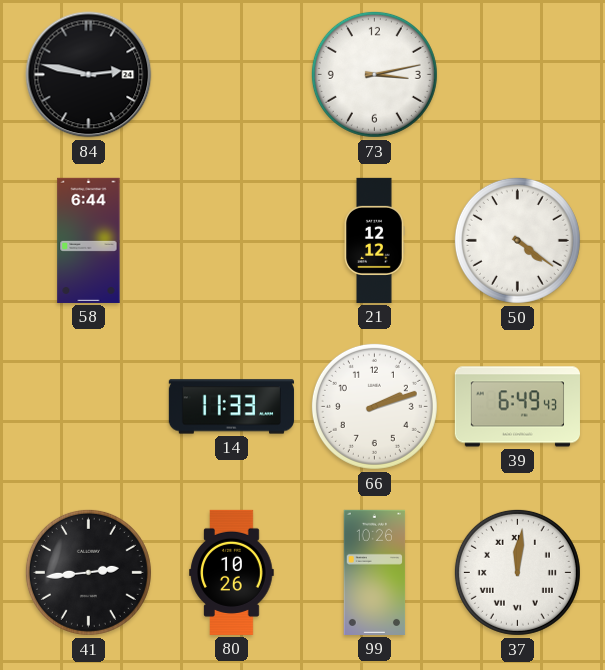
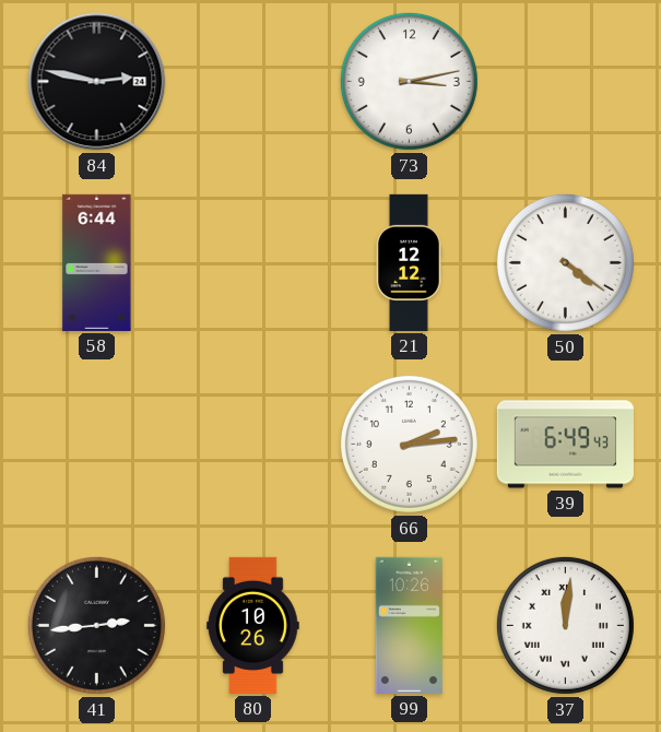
14: 11:33 -> none
66: 2:12 -> 2:14
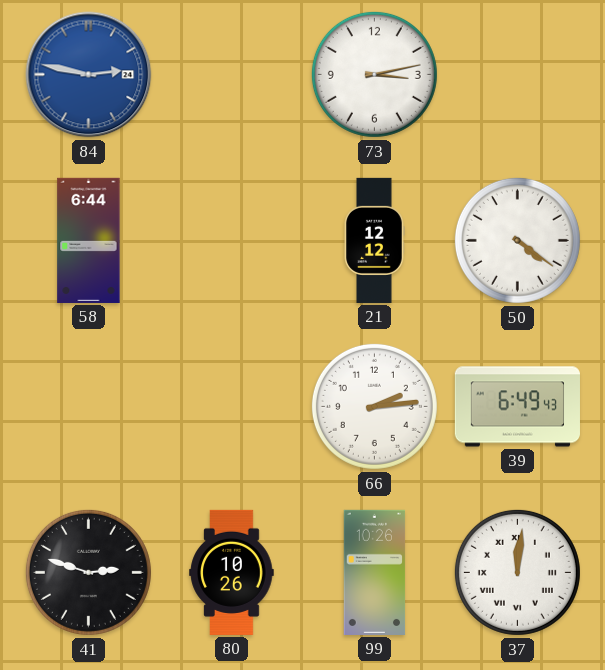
84 dial: black -> blue
41: 2:44 -> 2:48
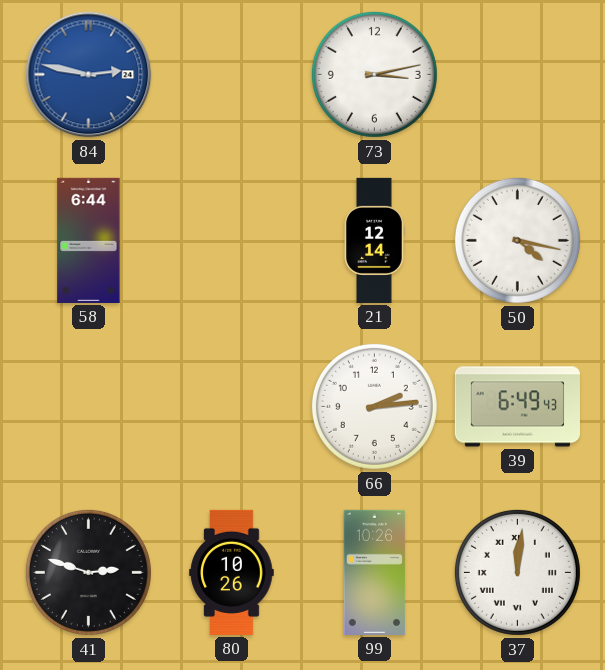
21: 12:12 -> 12:14
50: 4:21 -> 4:17
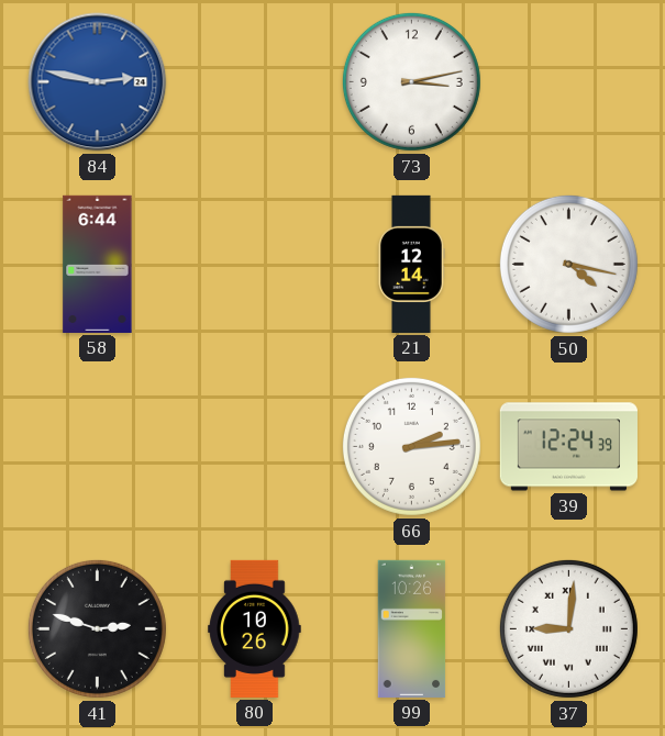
39: 6:49 -> 12:24
37: 12:01 -> 9:01
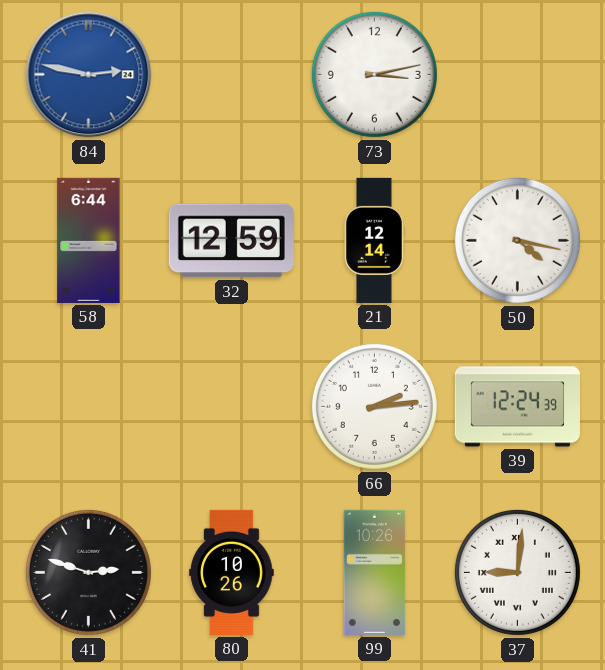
32: none -> 12:59
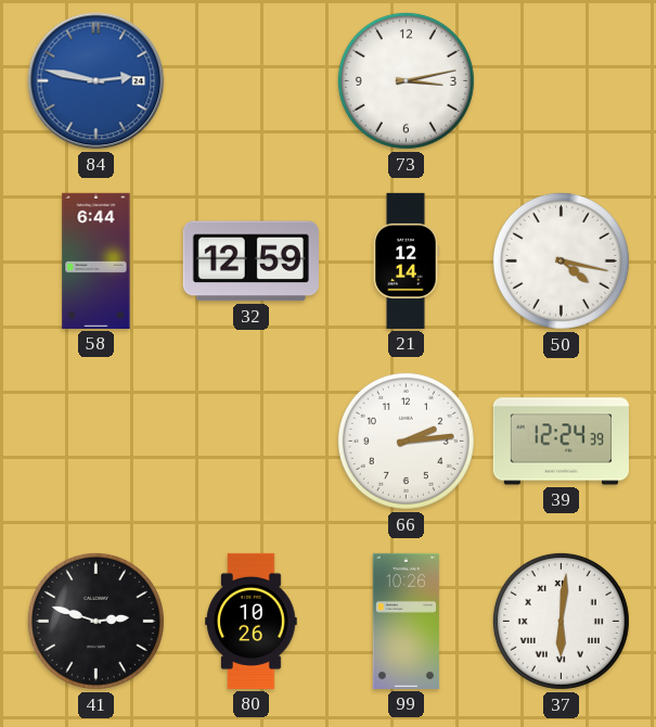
37: 9:01 -> 6:01
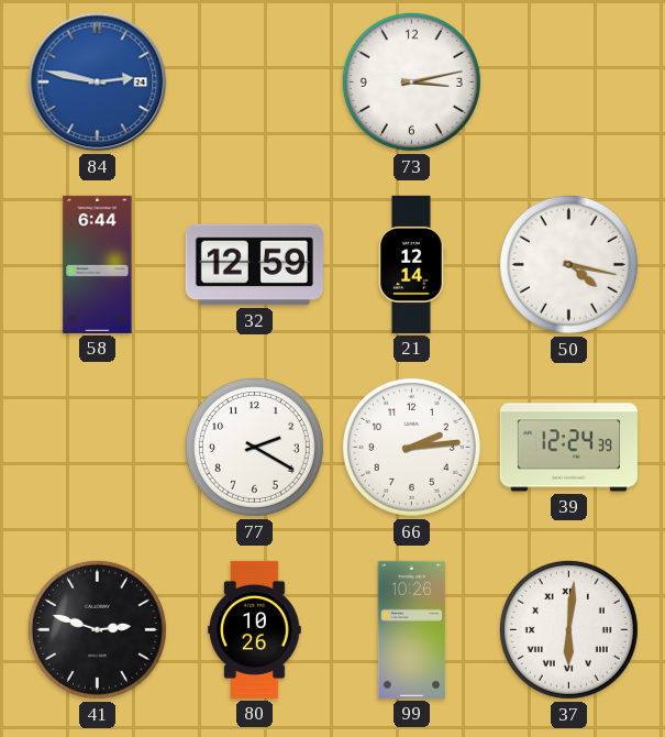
77: none -> 2:20
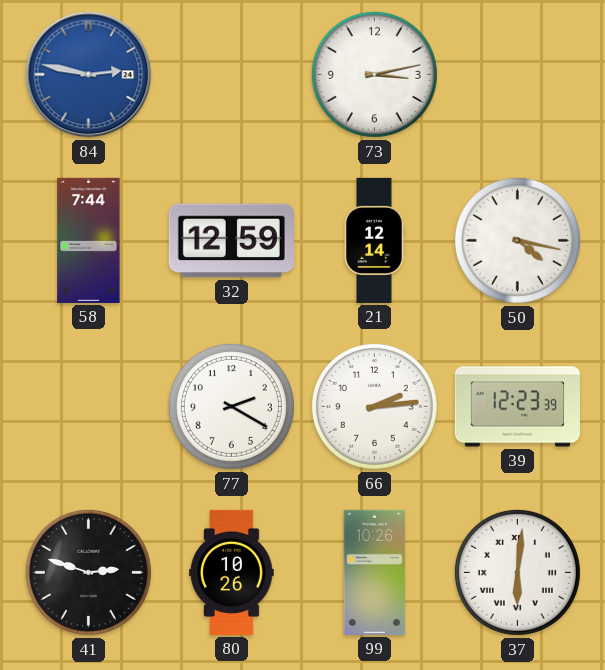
58: 6:44 -> 7:44
39: 12:24 -> 12:23
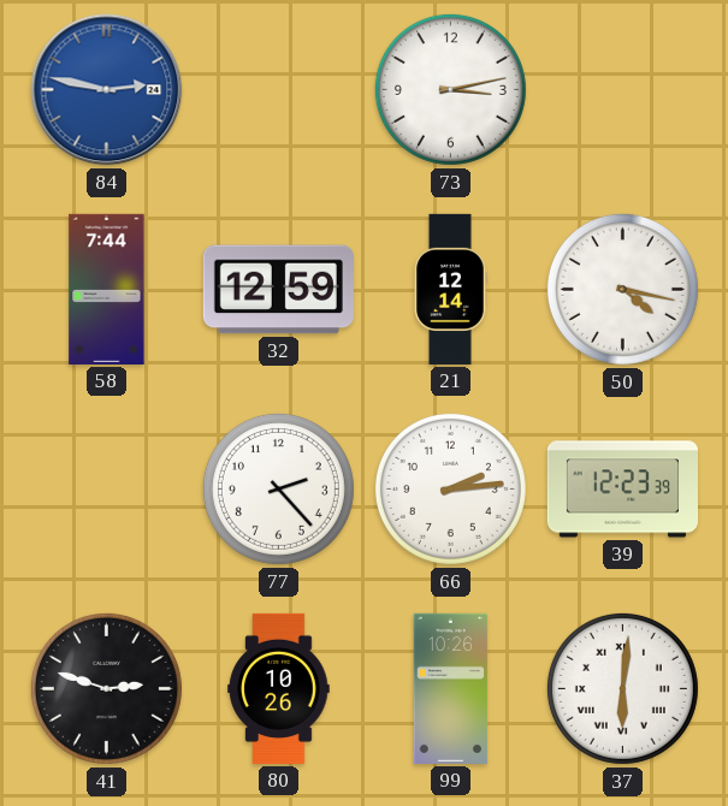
77: 2:20 -> 2:23
